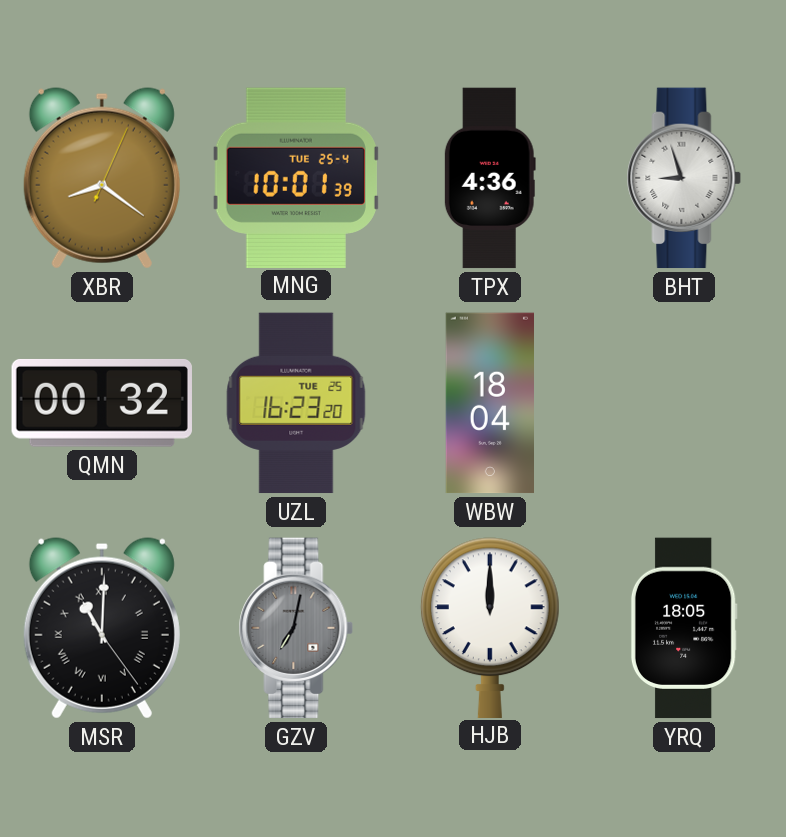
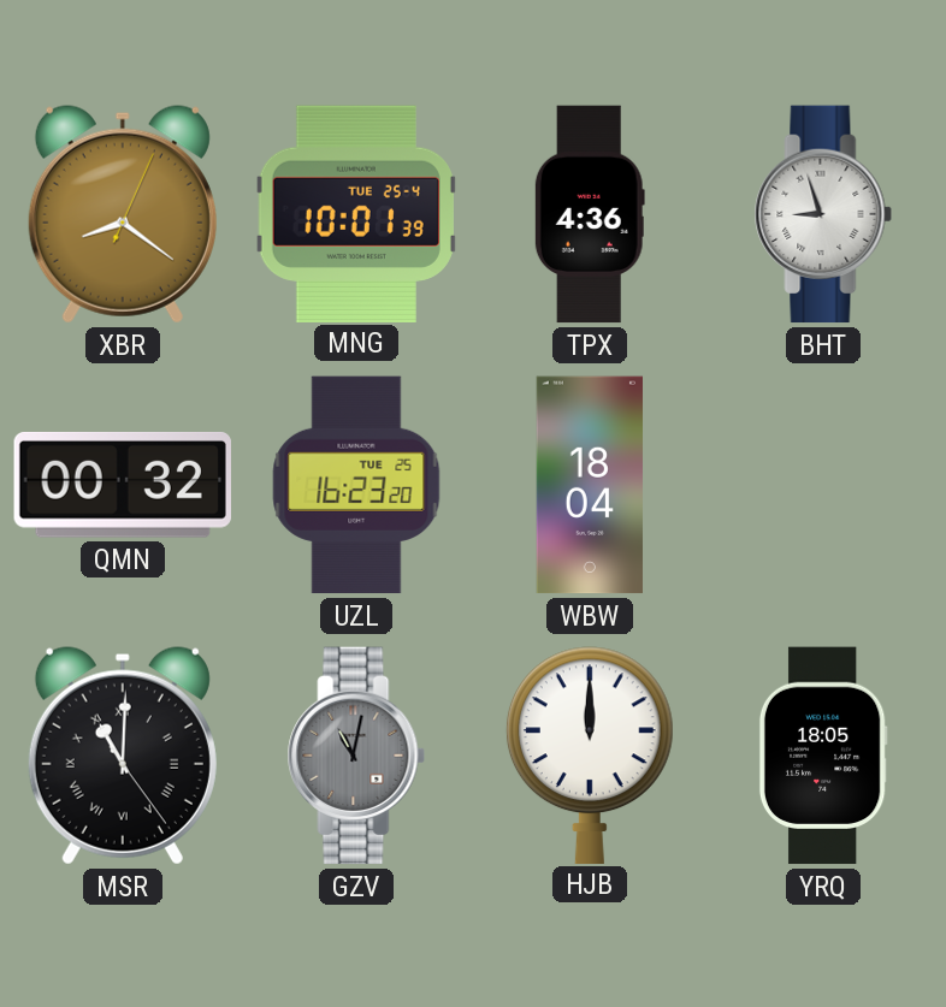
GZV: 7:02 -> 11:02
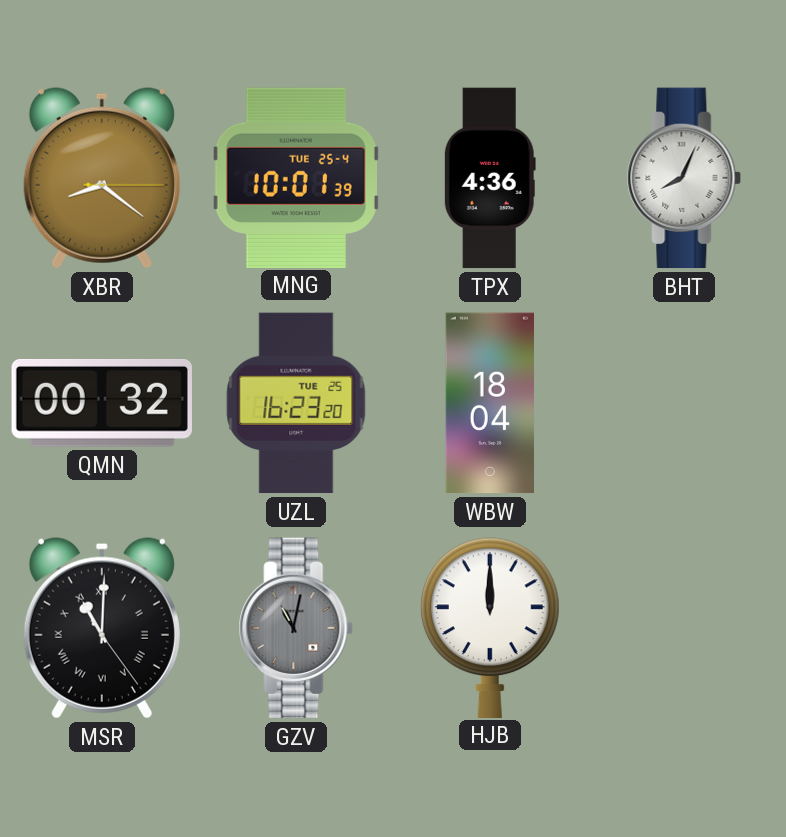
XBR: 8:21:04 -> 8:21:15
BHT: 8:57 -> 8:04
YRQ: 18:05 -> none
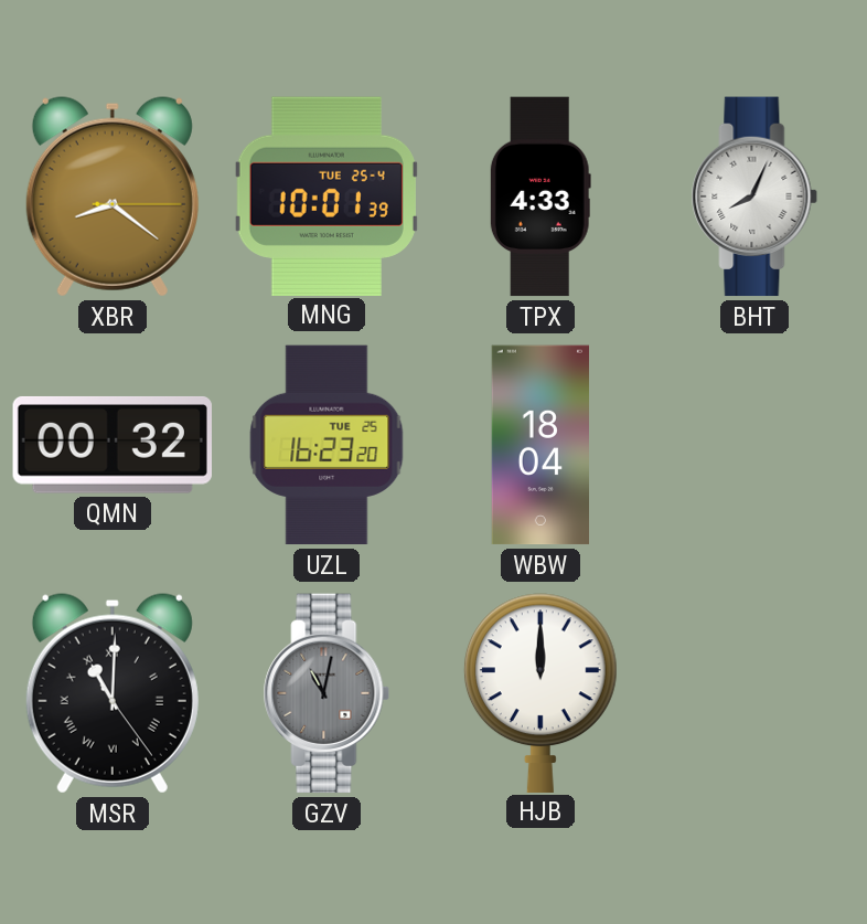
TPX: 4:36 -> 4:33
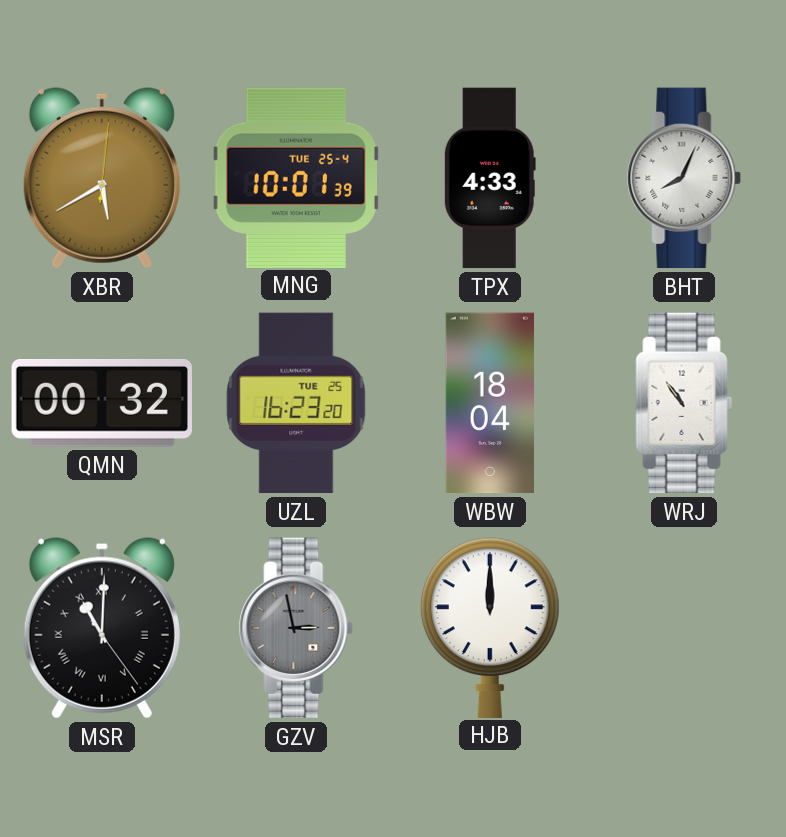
XBR: 8:21 -> 5:40
WRJ: none -> 10:54
GZV: 11:02 -> 2:58
